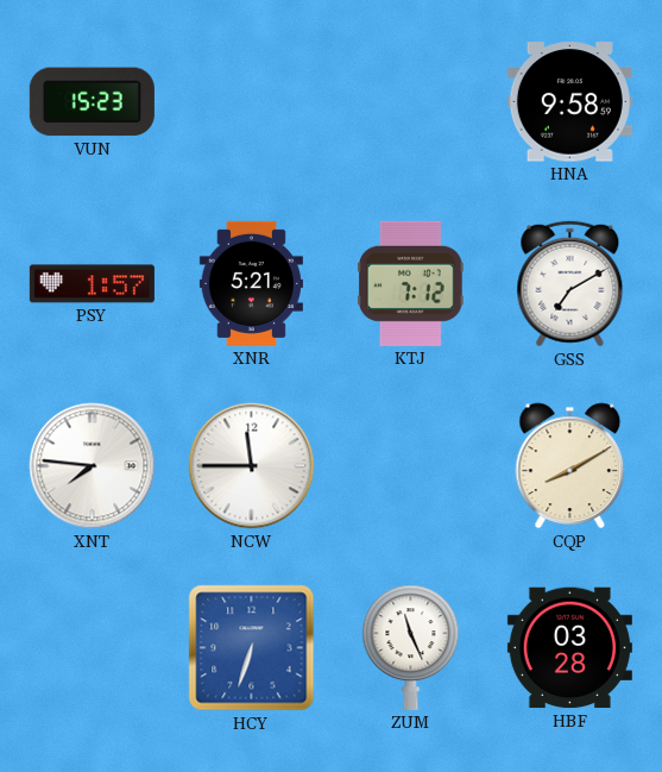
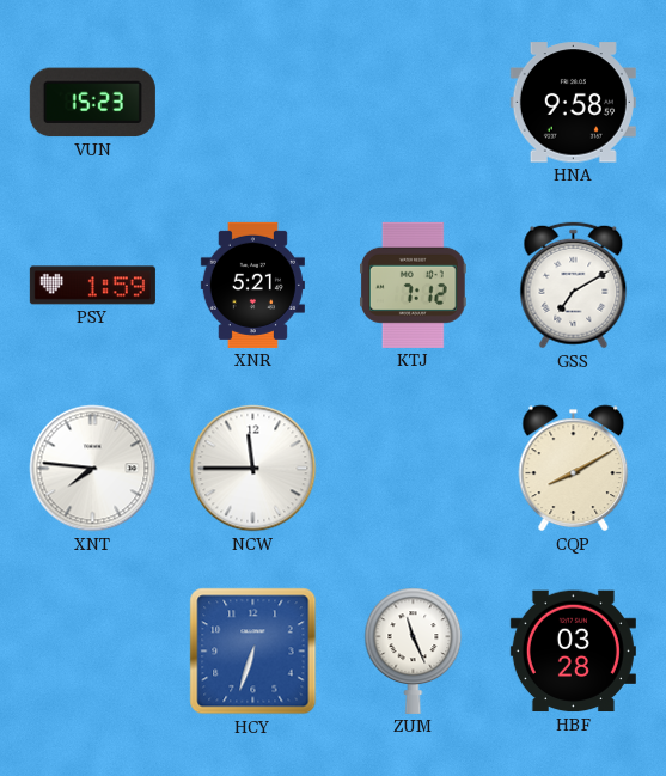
PSY: 1:57 -> 1:59
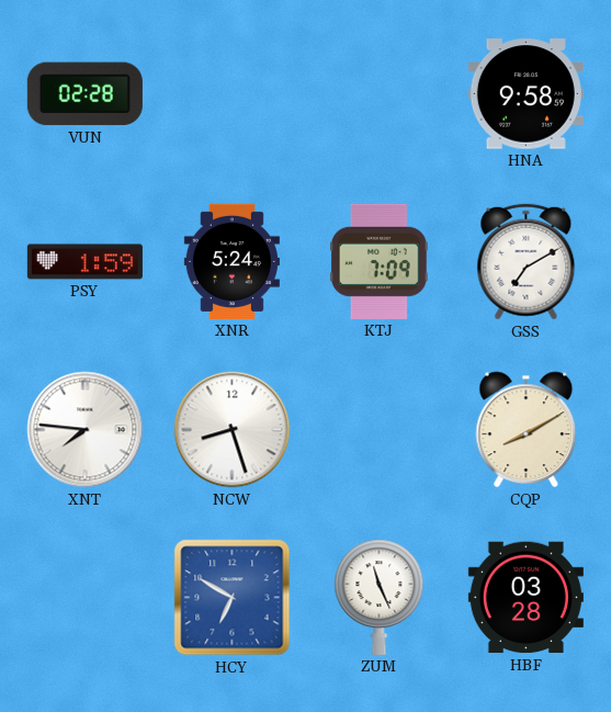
VUN: 15:23 -> 02:28
XNR: 5:21 -> 5:24
KTJ: 7:12 -> 7:09
NCW: 11:45 -> 8:27
HCY: 6:33 -> 6:50
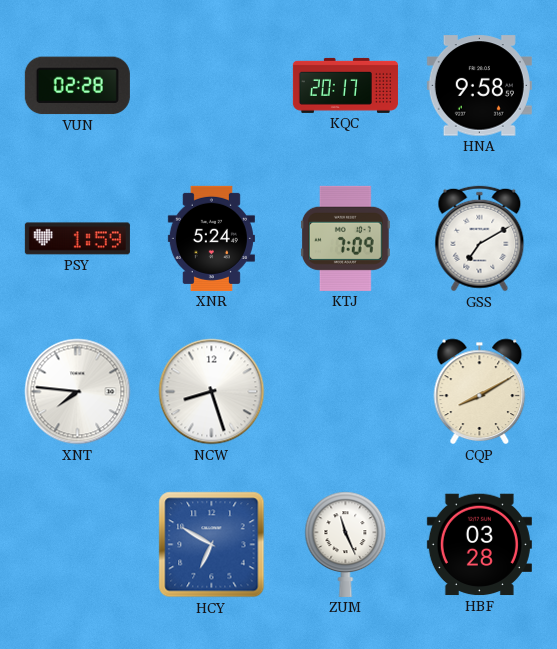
KQC: none -> 20:17
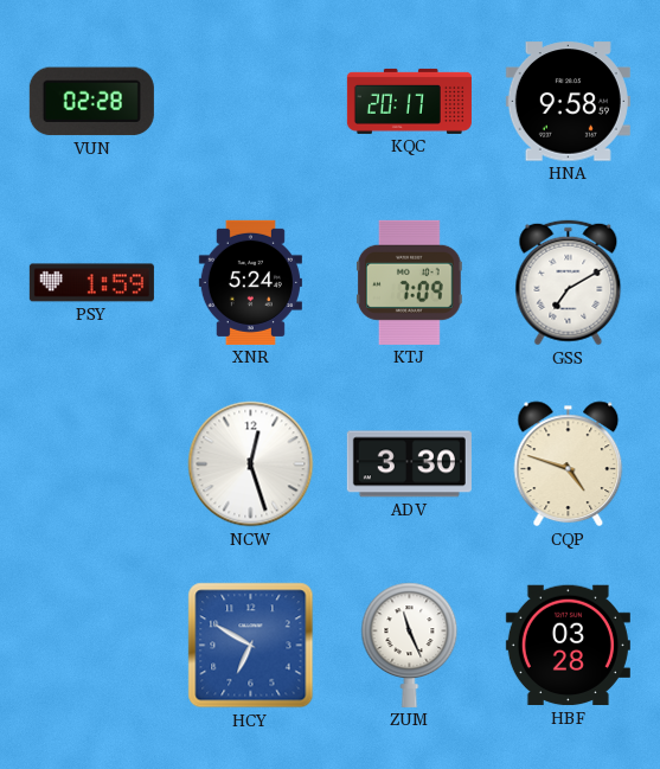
XNT: 7:46 -> none
NCW: 8:27 -> 12:27
ADV: none -> 3:30
CQP: 8:10 -> 4:48
